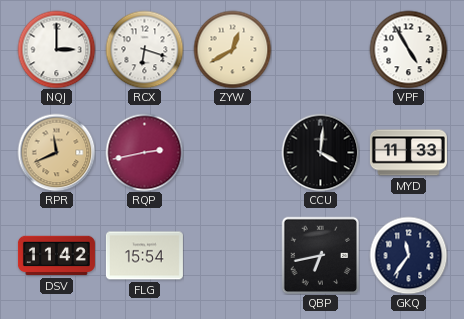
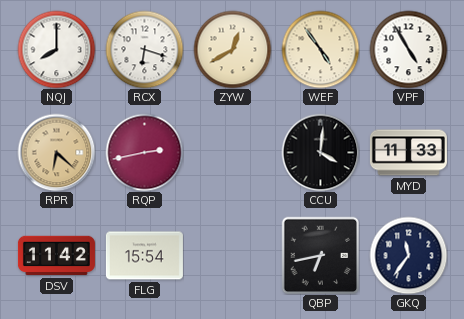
NQJ: 3:00 -> 8:00
WEF: none -> 4:54
RPR: 11:41 -> 6:22
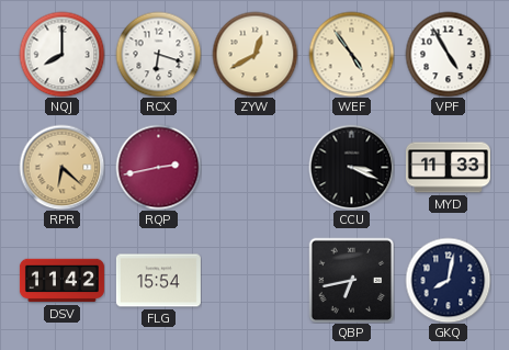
CCU: 4:01 -> 3:19
GKQ: 11:36 -> 8:02
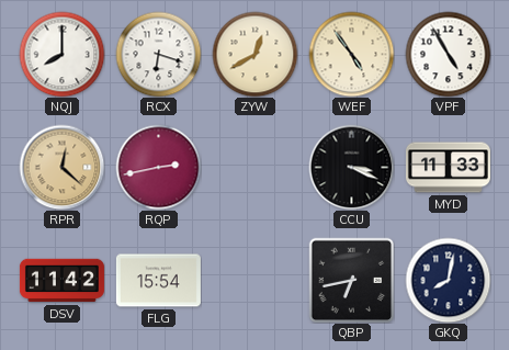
RPR: 6:22 -> 12:22
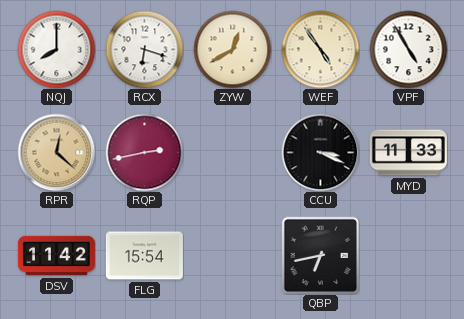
GKQ: 8:02 -> none
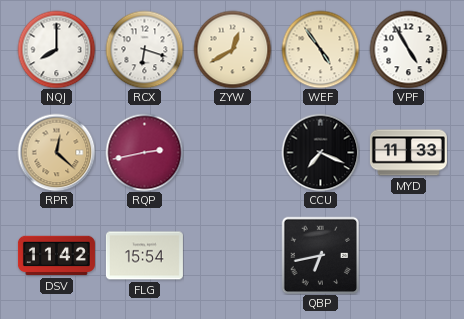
CCU: 3:19 -> 7:19
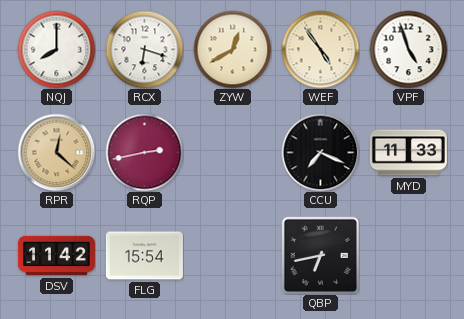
VPF: 4:55 -> 4:57
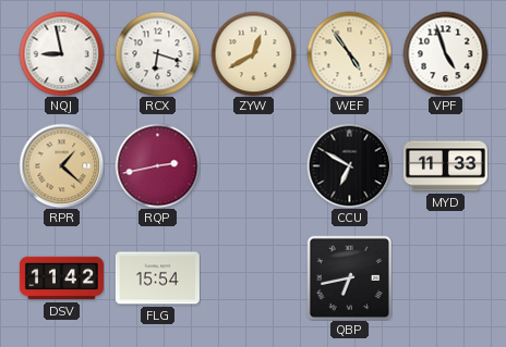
NQJ: 8:00 -> 8:58
RPR: 12:22 -> 1:22
CCU: 7:19 -> 6:50
